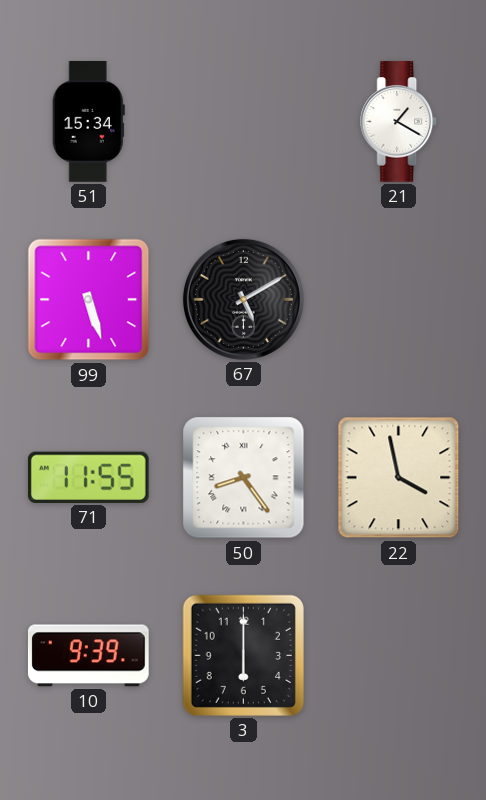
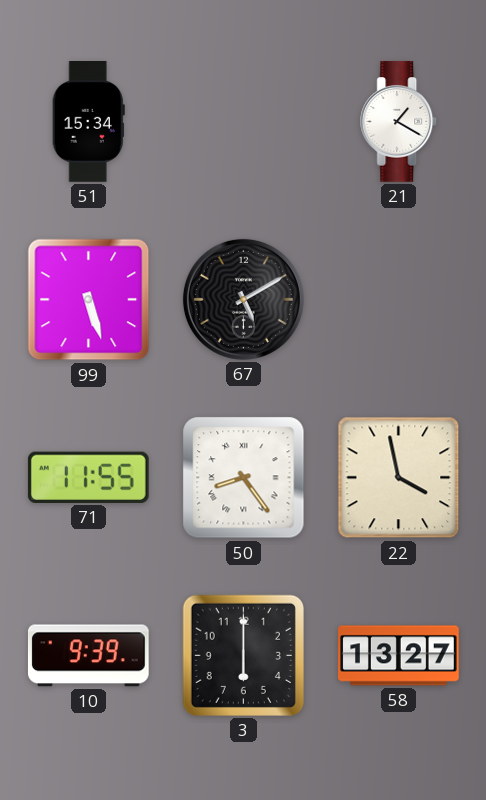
58: none -> 13:27
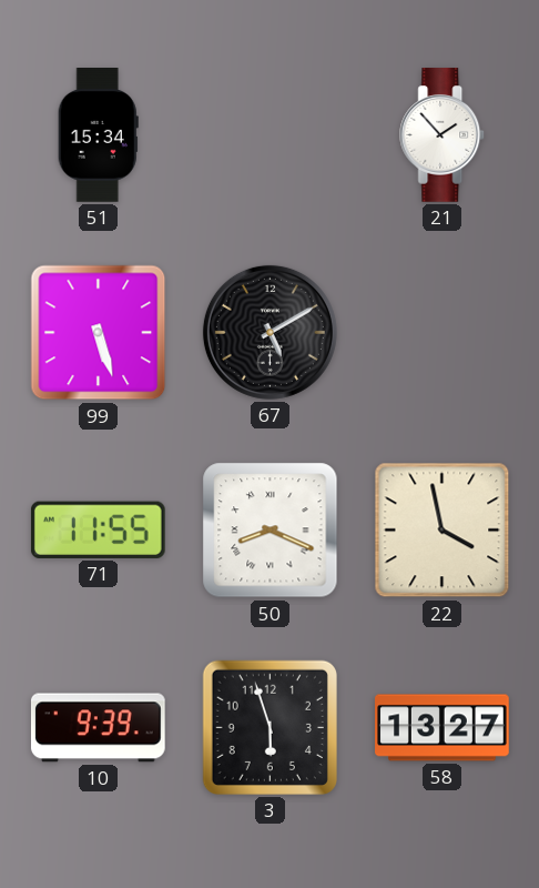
21: 1:20 -> 1:53
50: 8:24 -> 8:19
3: 6:00 -> 5:57
